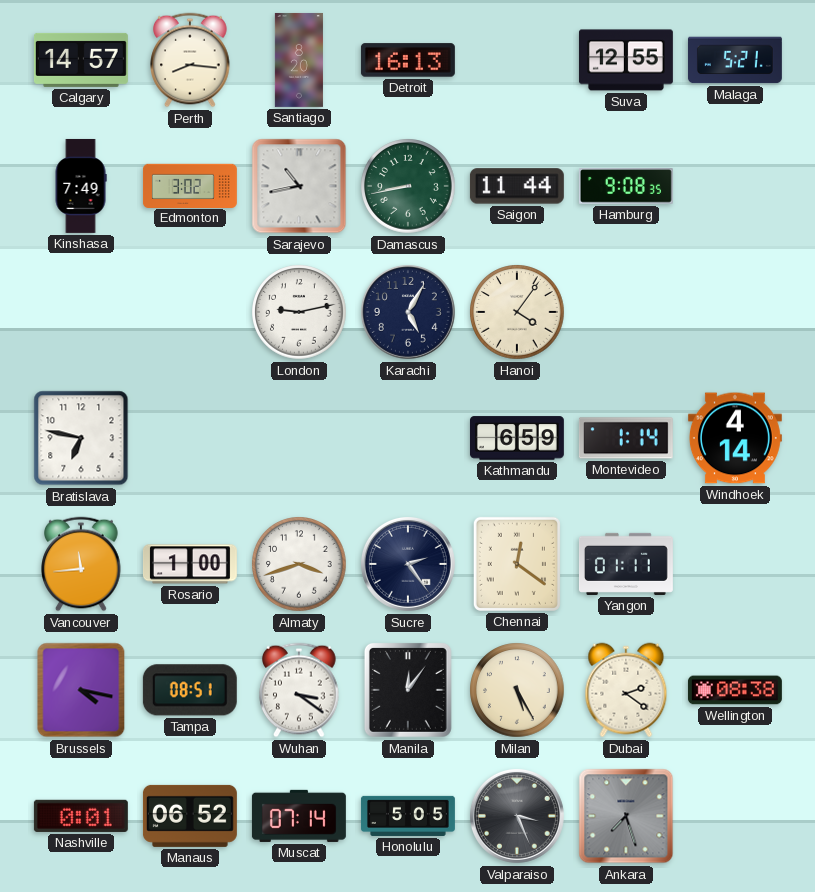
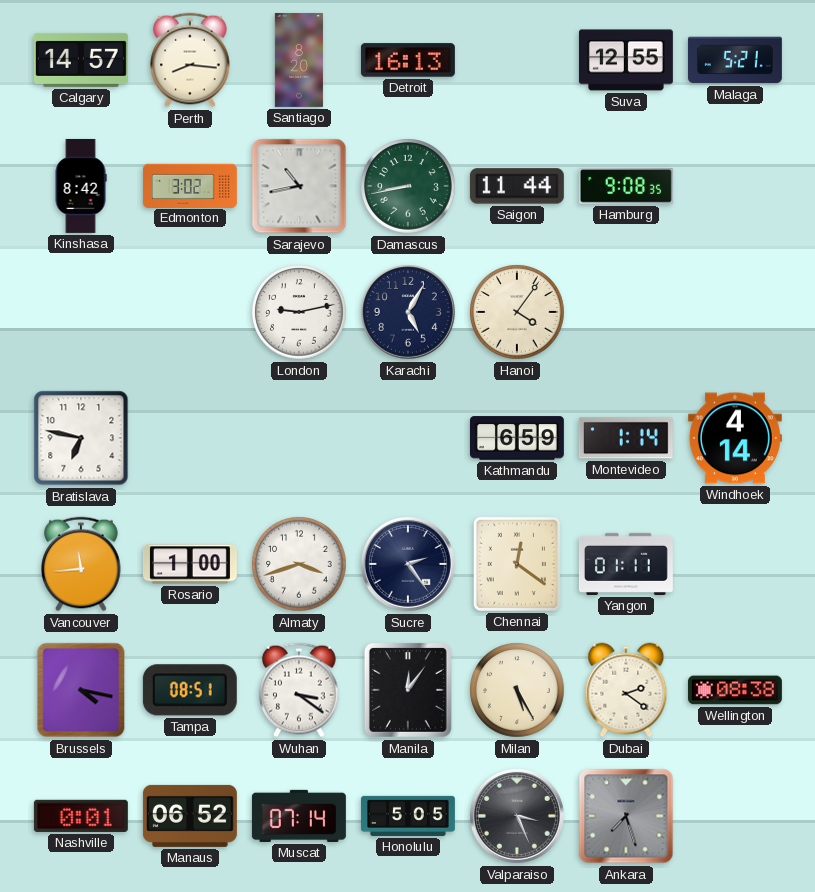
Kinshasa: 7:49 -> 8:42
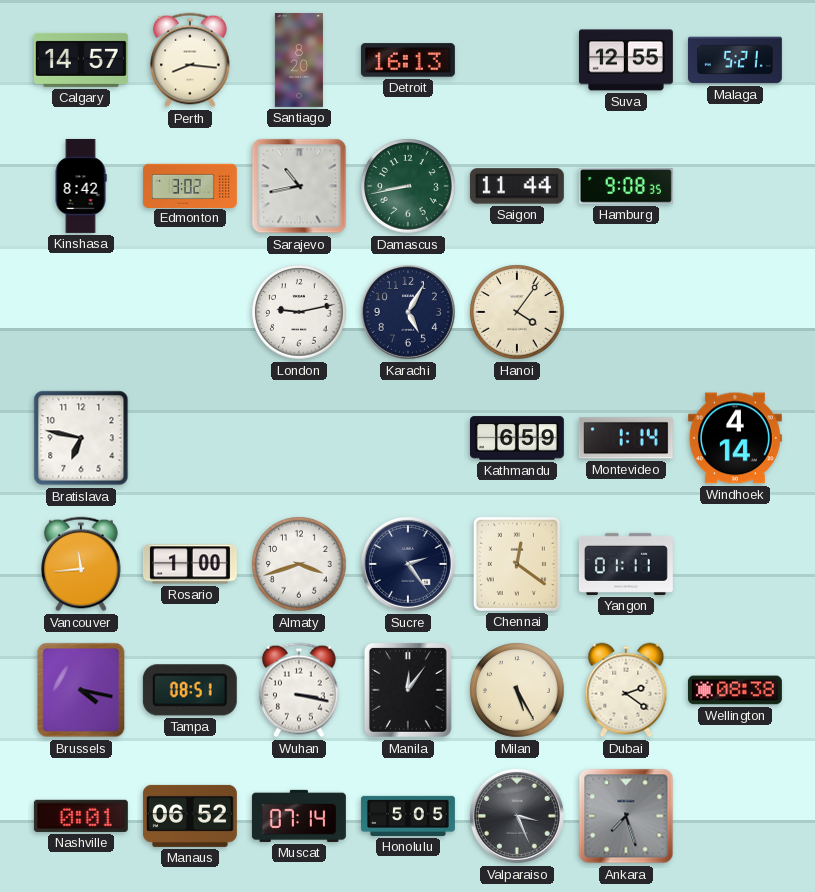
Wuhan: 3:21 -> 3:17
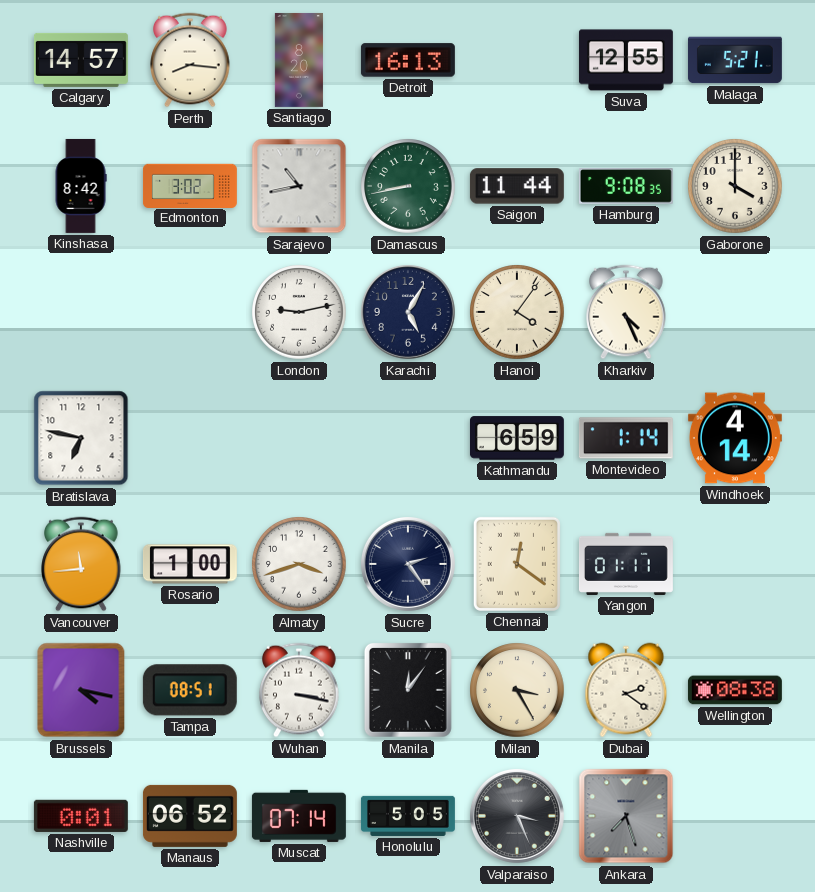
Gaborone: none -> 4:00
Kharkiv: none -> 4:26
Milan: 5:25 -> 3:25
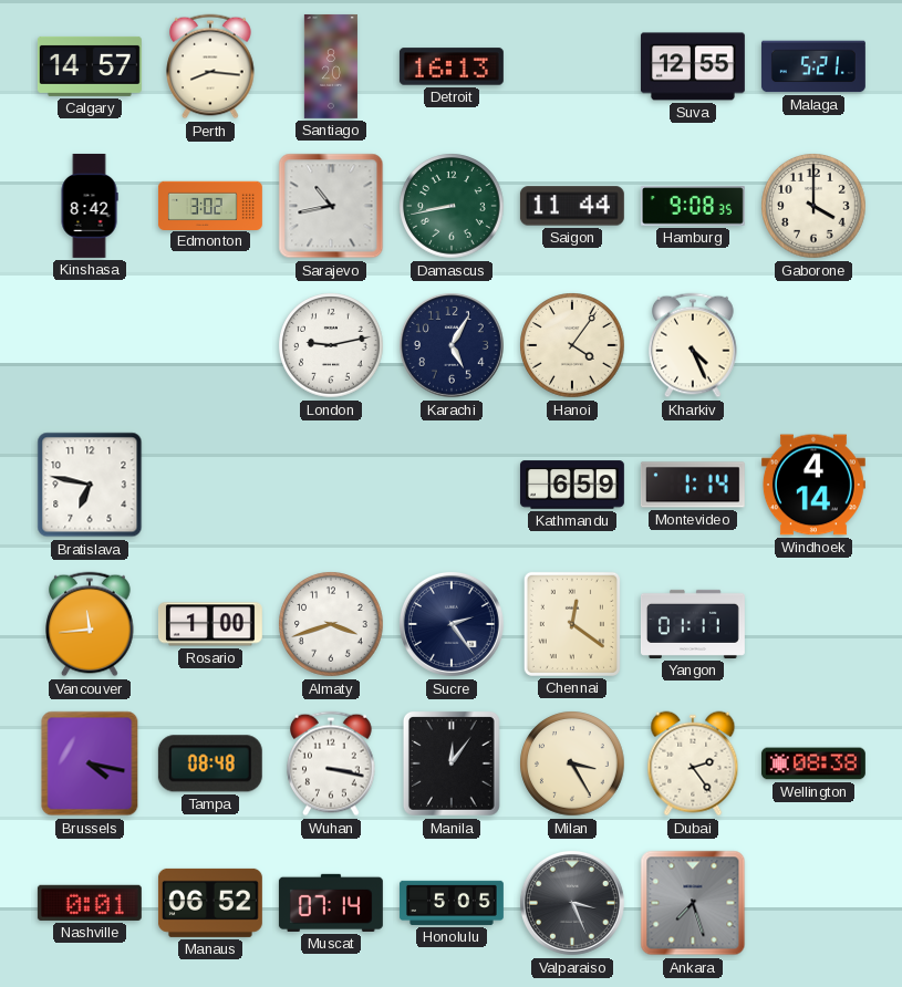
Tampa: 08:51 -> 08:48
Dubai: 2:21 -> 2:24
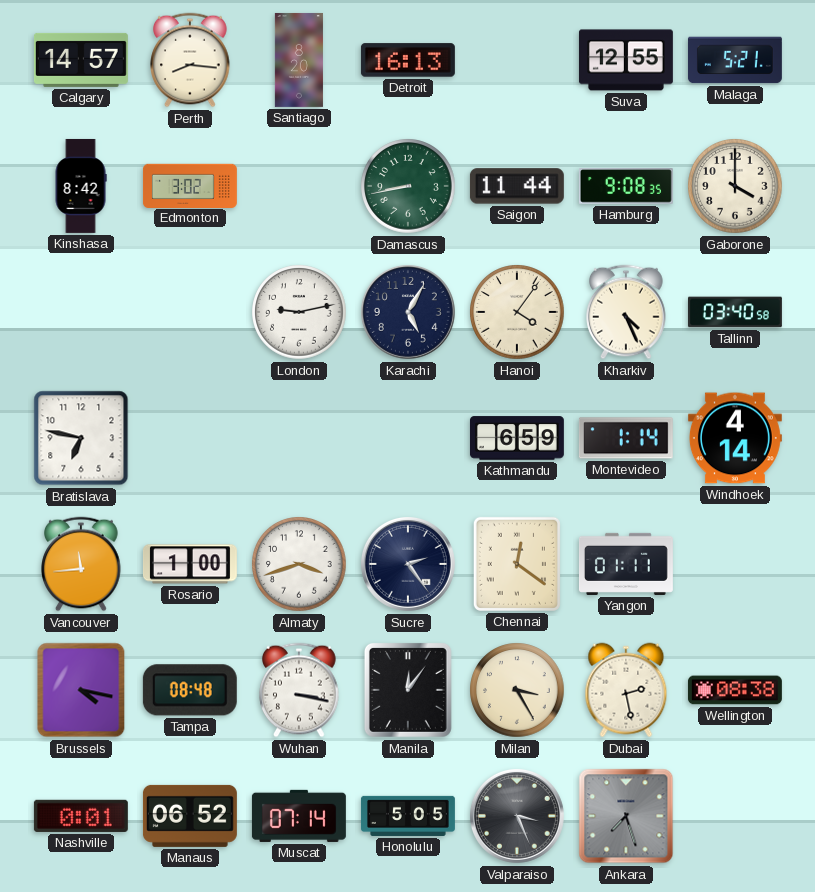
Sarajevo: 10:43 -> none
Tallinn: none -> 03:40
Dubai: 2:24 -> 2:28
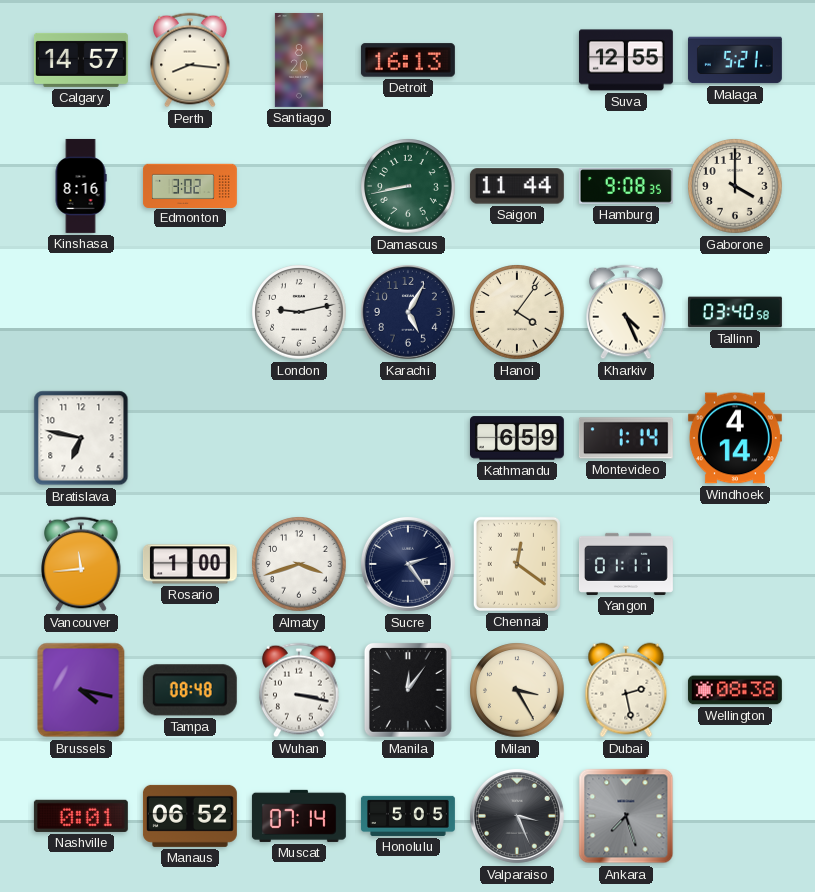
Kinshasa: 8:42 -> 8:16
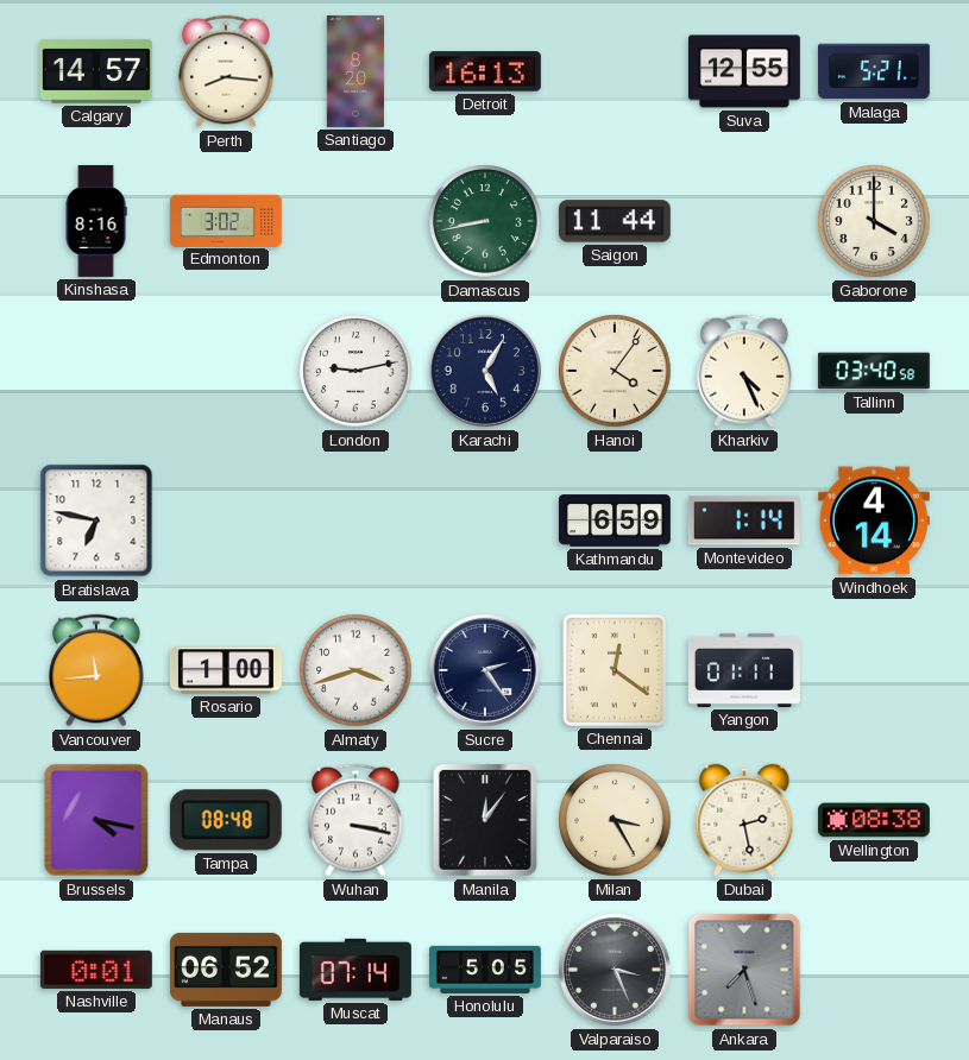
Hamburg: 9:08 -> none
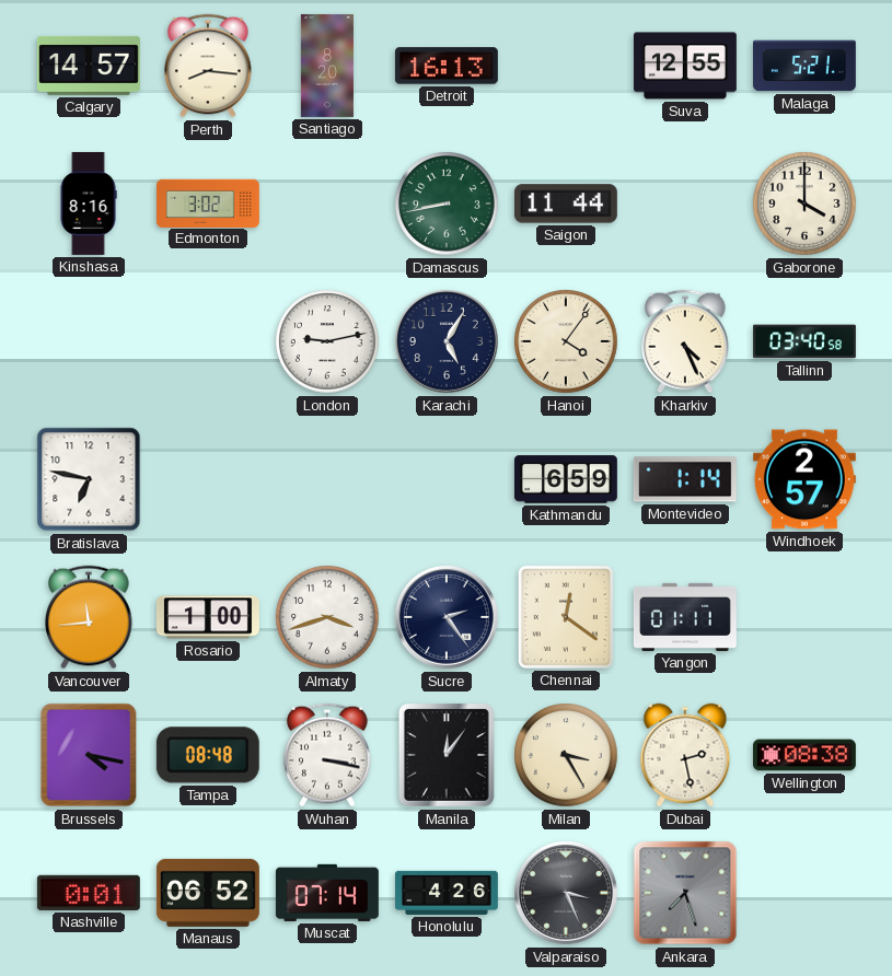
Windhoek: 4:14 -> 2:57
Honolulu: 5:05 -> 4:26
